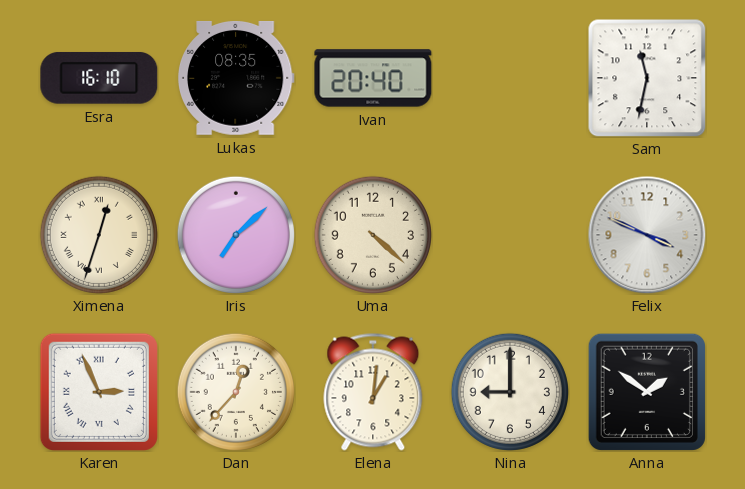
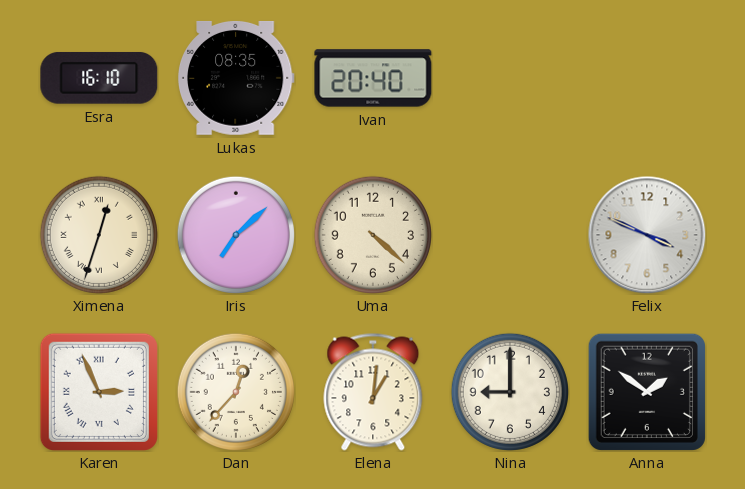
Sam: 11:32 -> none
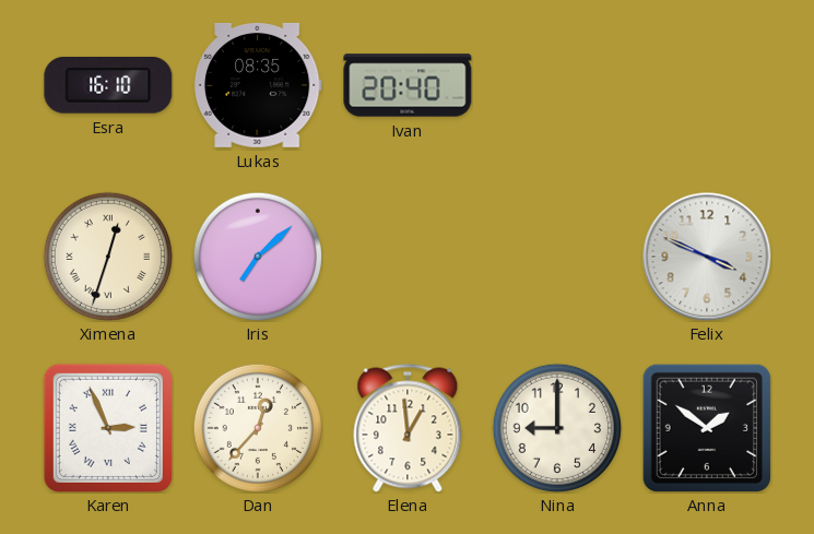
Uma: 4:22 -> none
Elena: 1:01 -> 12:59
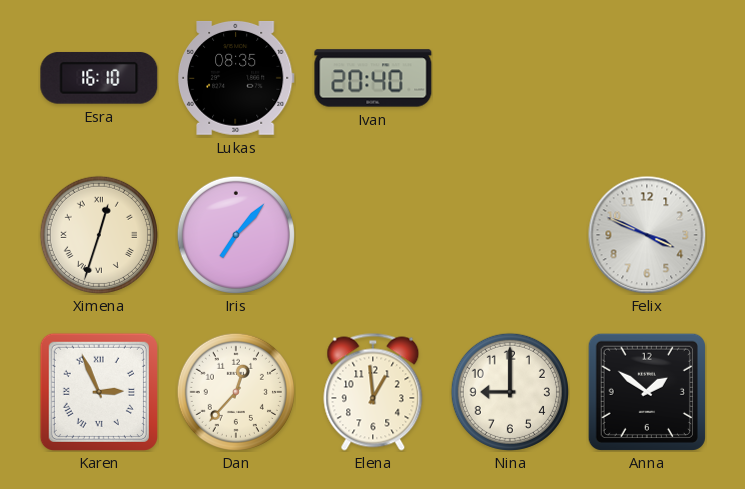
Iris: 7:08 -> 7:07
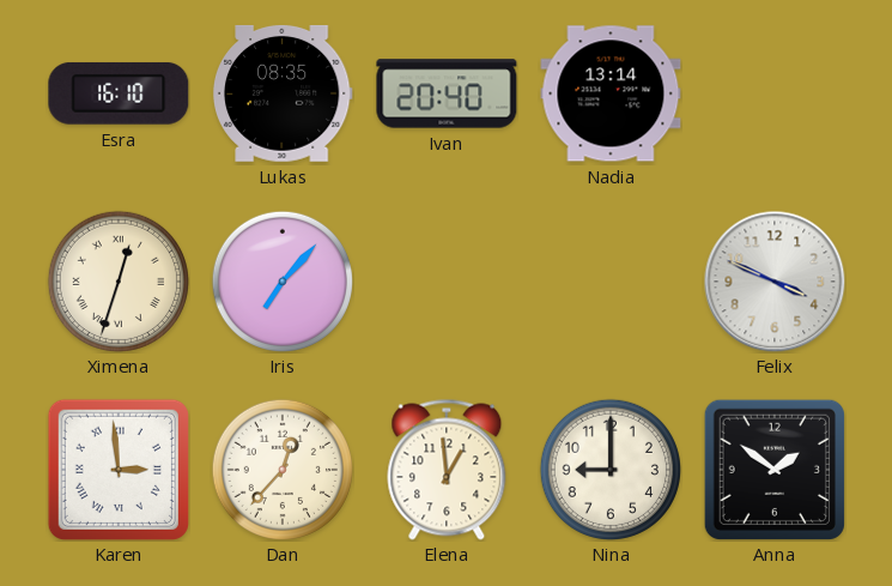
Nadia: none -> 13:14
Karen: 2:56 -> 2:59
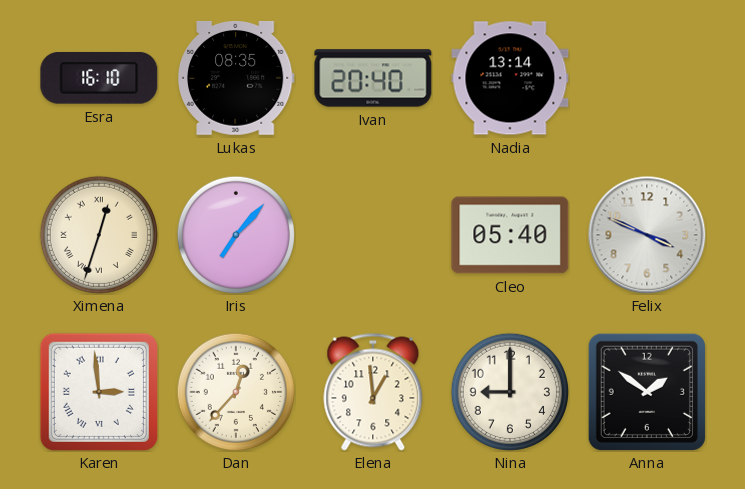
Cleo: none -> 05:40
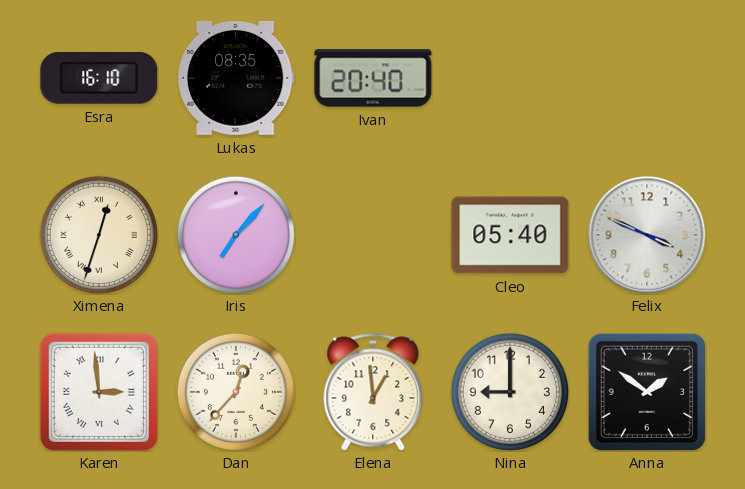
Nadia: 13:14 -> none
